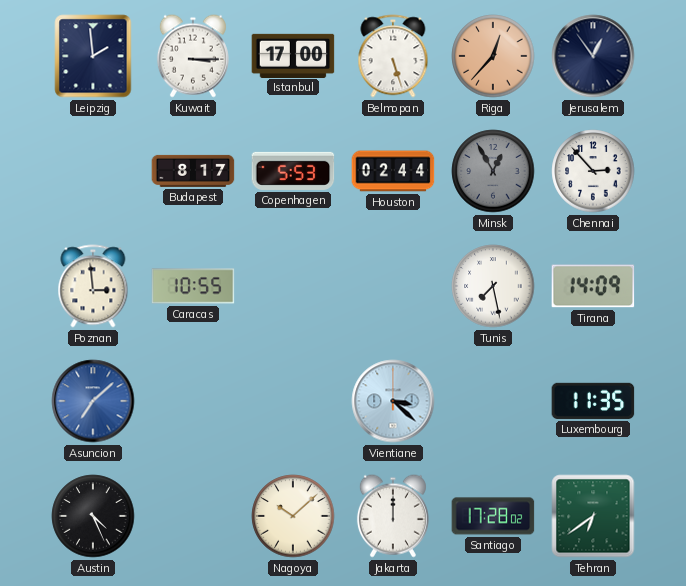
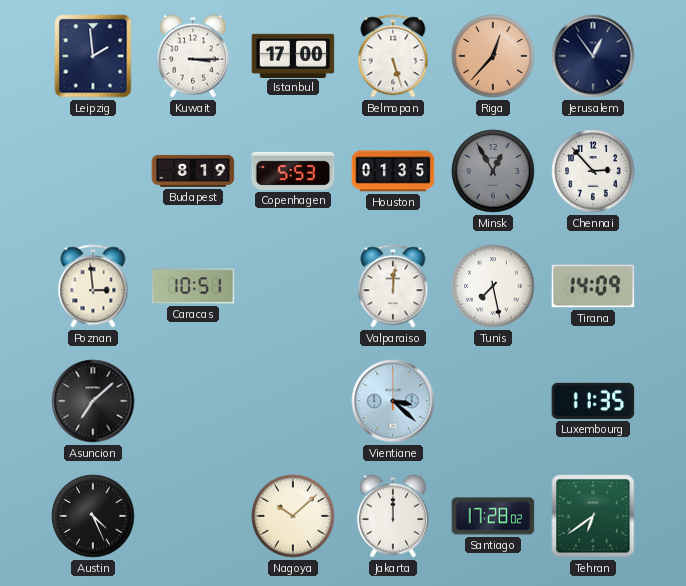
Budapest: 8:17 -> 8:19
Houston: 02:44 -> 01:35
Caracas: 10:55 -> 10:51
Valparaiso: none -> 12:01
Asuncion dial: blue -> black
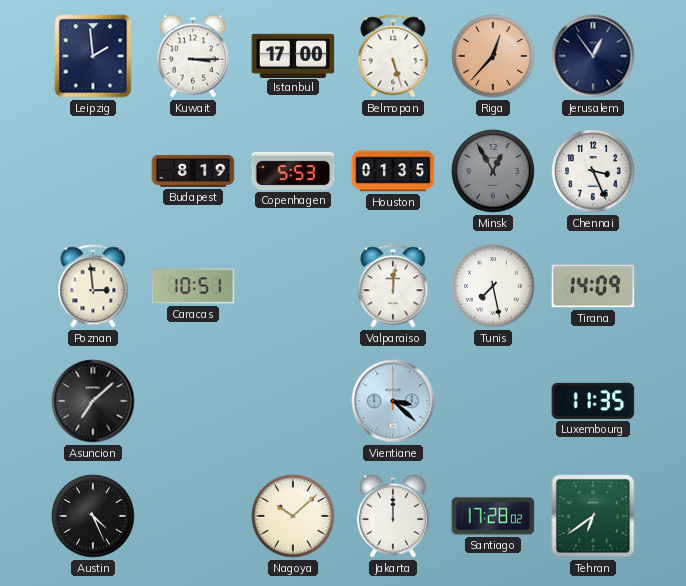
Chennai: 2:53 -> 3:26
